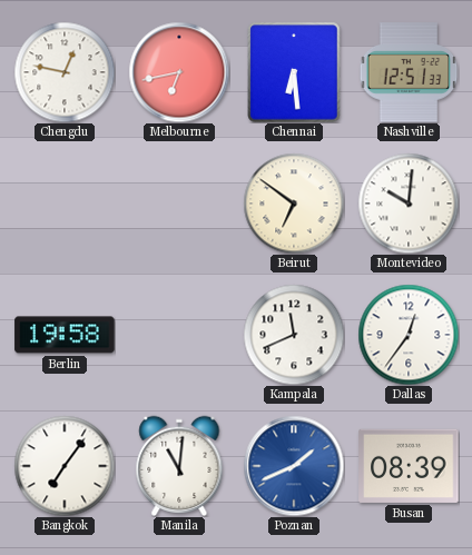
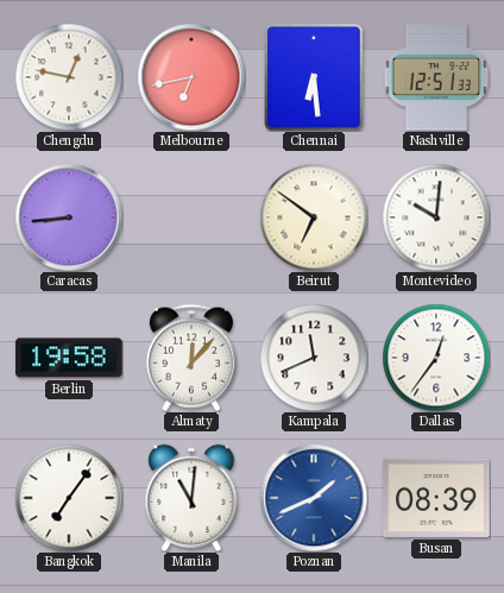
Caracas: none -> 8:44
Almaty: none -> 12:07
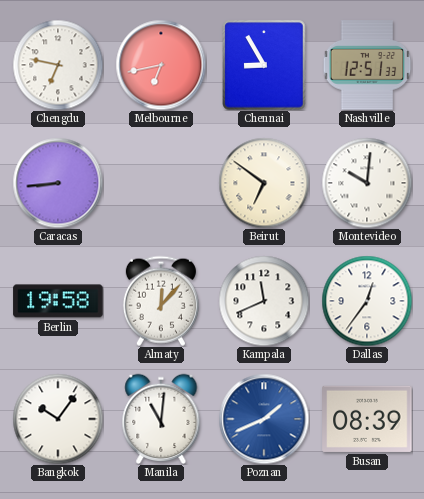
Chengdu: 12:47 -> 6:47
Chennai: 6:29 -> 8:55
Bangkok: 7:06 -> 10:06
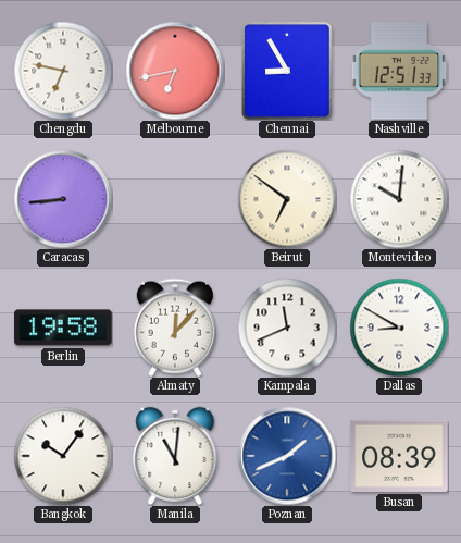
Dallas: 12:36 -> 8:50
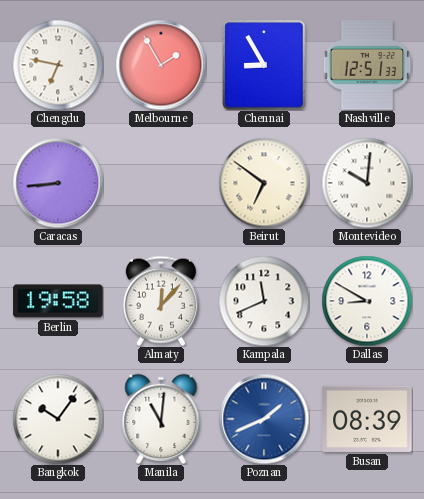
Melbourne: 6:43 -> 1:55
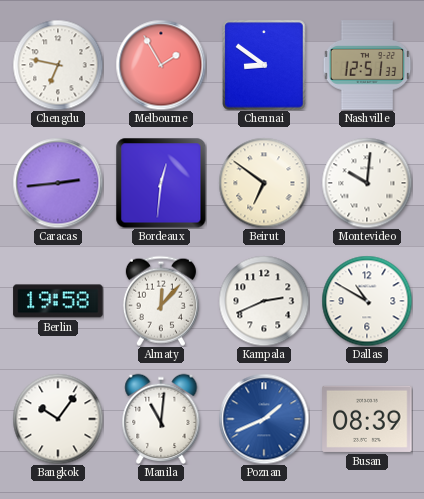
Chennai: 8:55 -> 8:51
Caracas: 8:44 -> 2:44
Bordeaux: none -> 12:31
Kampala: 11:41 -> 2:41
Dallas: 8:50 -> 10:50
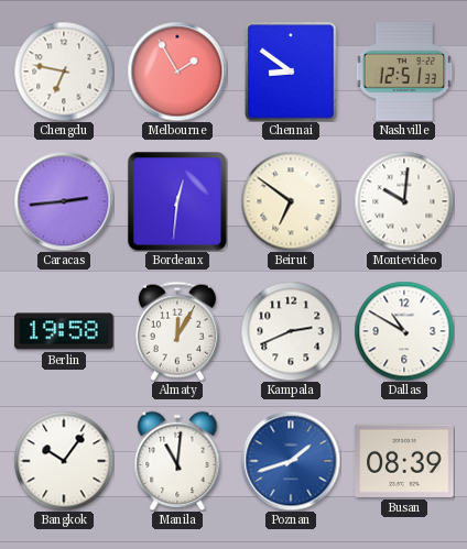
Almaty: 12:07 -> 12:05
Poznan: 1:41 -> 1:42
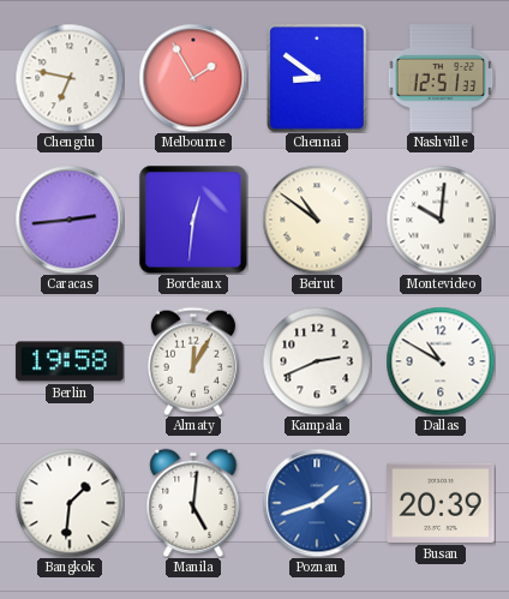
Beirut: 6:51 -> 10:51
Bangkok: 10:06 -> 1:31
Manila: 11:01 -> 5:01
Busan: 08:39 -> 20:39
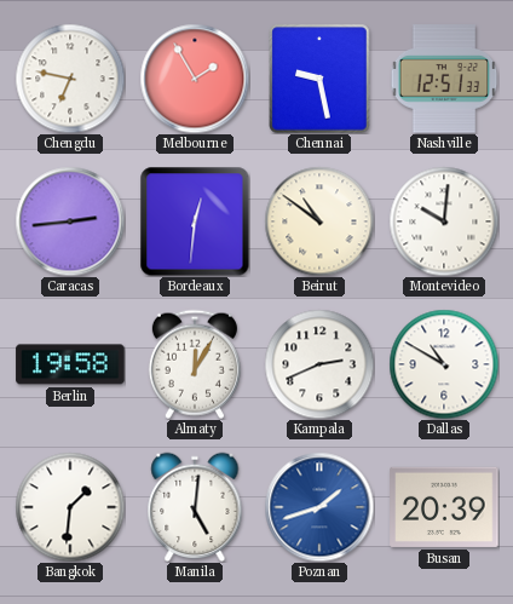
Chennai: 8:51 -> 9:28
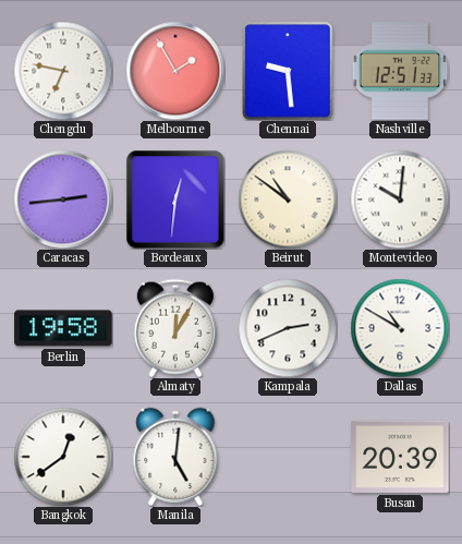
Chennai: 9:28 -> 9:29
Bangkok: 1:31 -> 12:39
Poznan: 1:42 -> none
